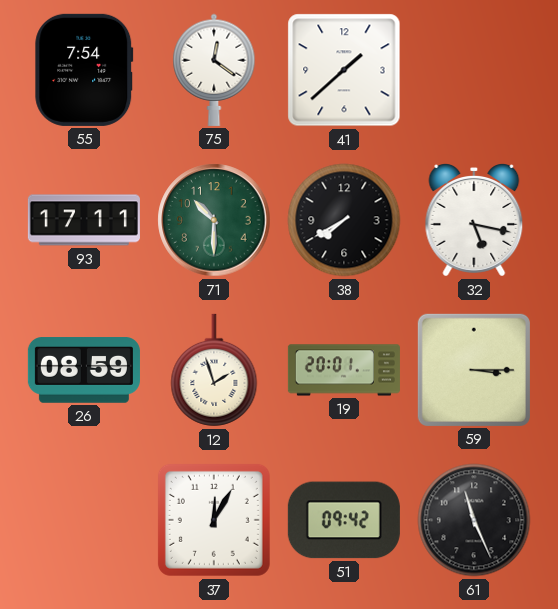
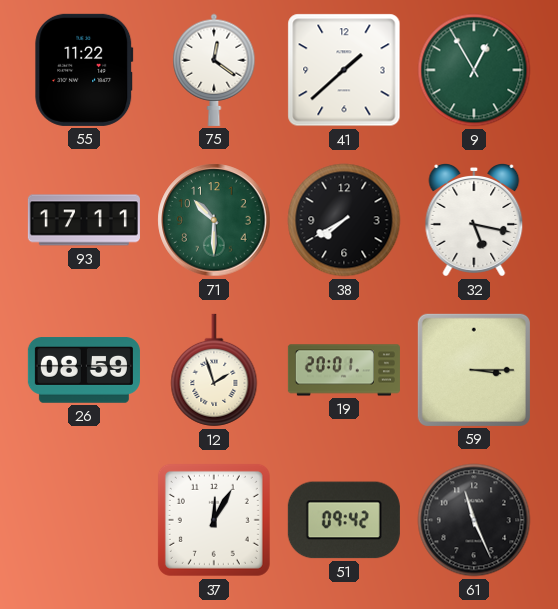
55: 7:54 -> 11:22
9: none -> 12:55
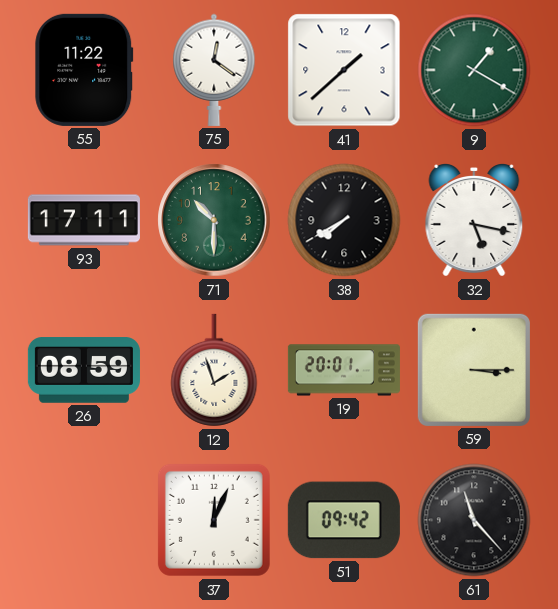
9: 12:55 -> 1:20
37: 12:05 -> 12:04
61: 11:26 -> 11:23
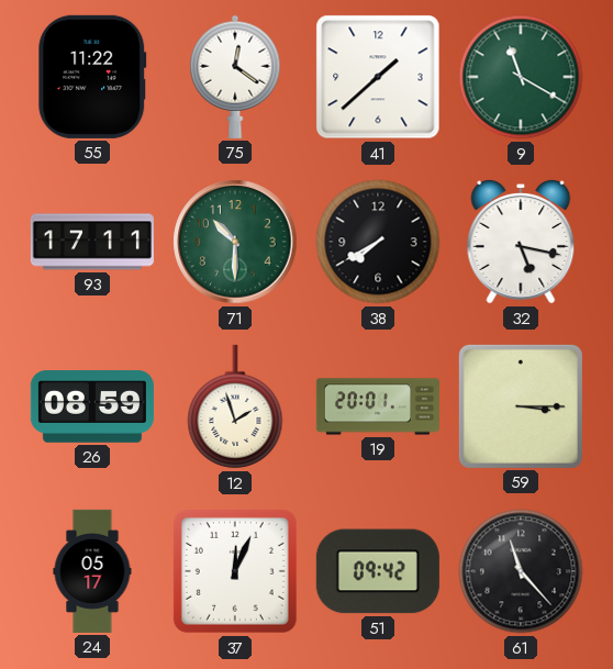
9: 1:20 -> 11:20
24: none -> 05:17
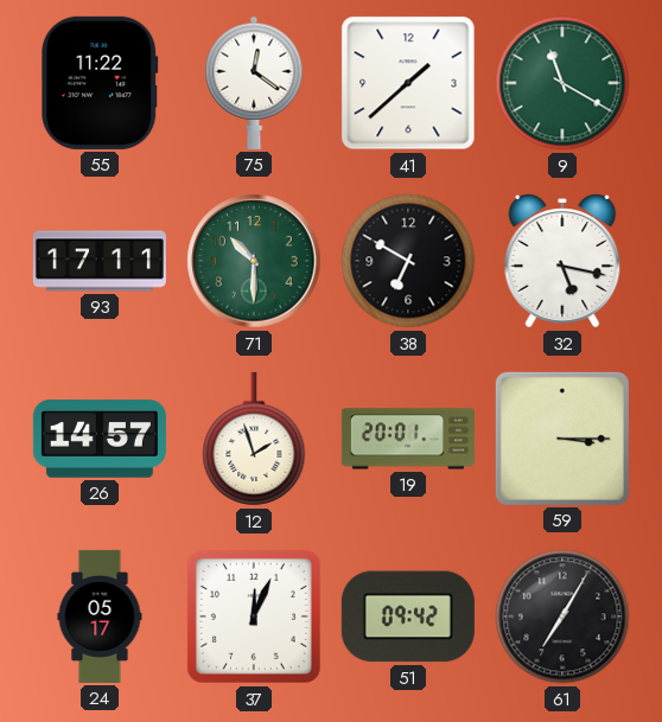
38: 7:40 -> 6:50
26: 08:59 -> 14:57
61: 11:23 -> 7:05
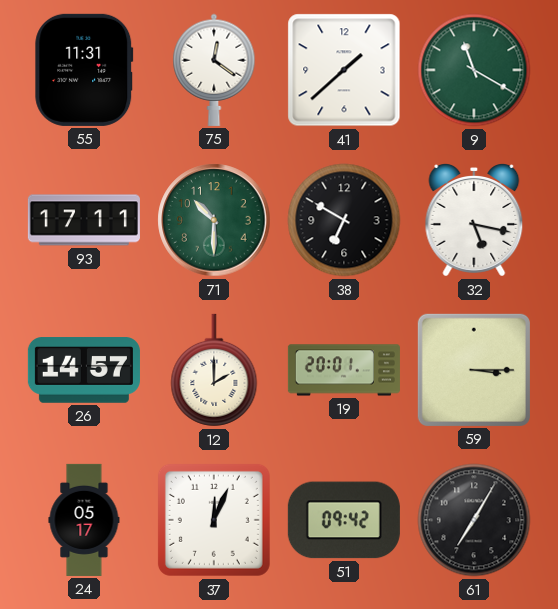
55: 11:22 -> 11:31
12: 1:57 -> 2:00
